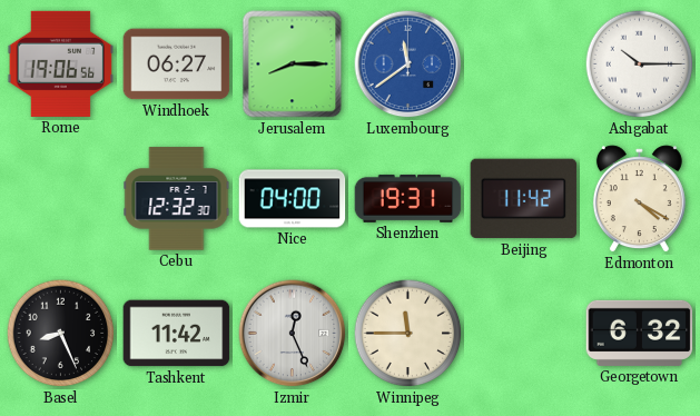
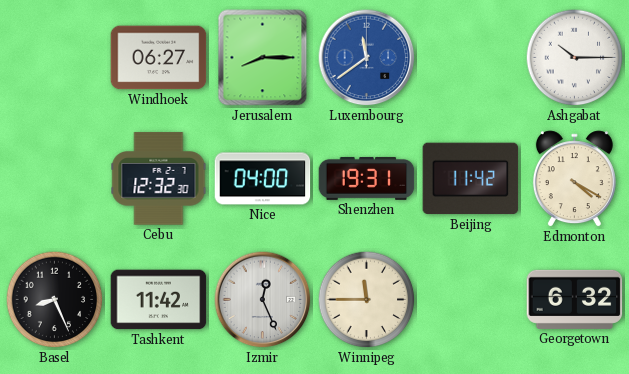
Rome: 19:06 -> none
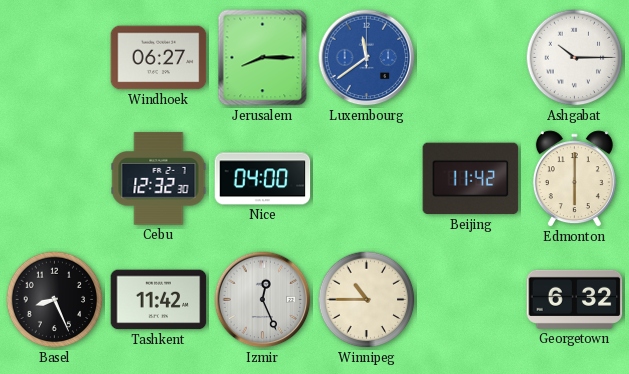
Shenzhen: 19:31 -> none
Edmonton: 4:20 -> 6:00
Winnipeg: 11:45 -> 10:45
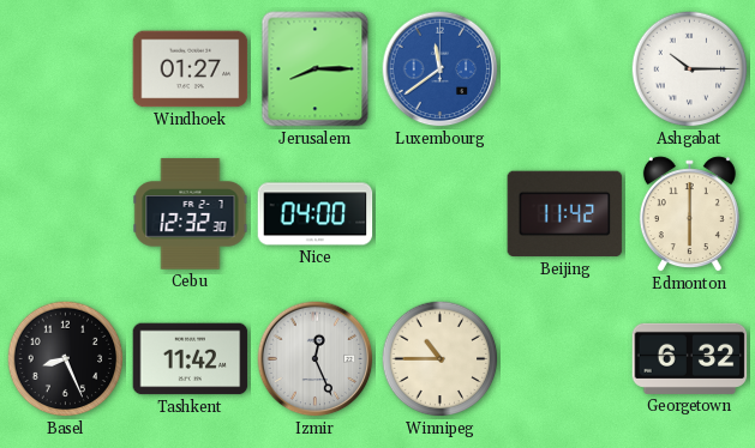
Windhoek: 06:27 -> 01:27
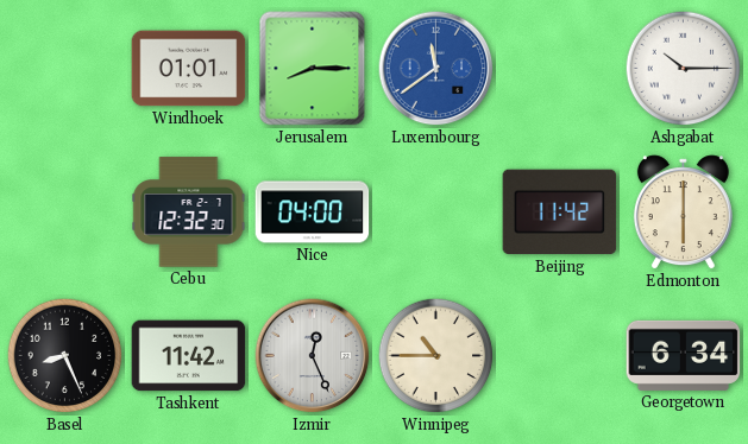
Windhoek: 01:27 -> 01:01
Georgetown: 6:32 -> 6:34
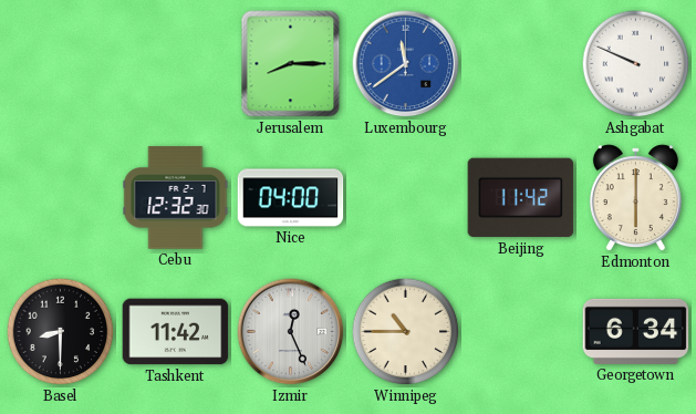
Windhoek: 01:01 -> none
Ashgabat: 10:15 -> 9:49
Basel: 8:26 -> 8:30
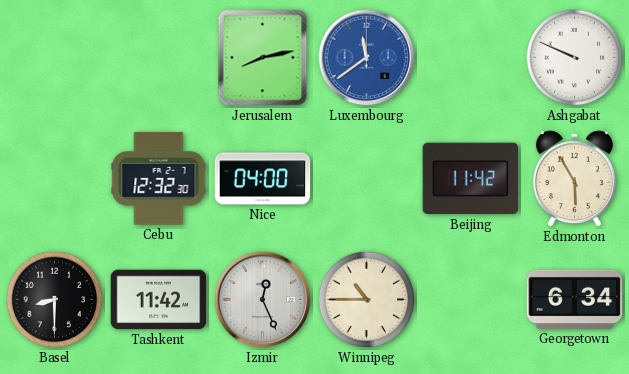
Jerusalem: 8:15 -> 8:13
Edmonton: 6:00 -> 5:55
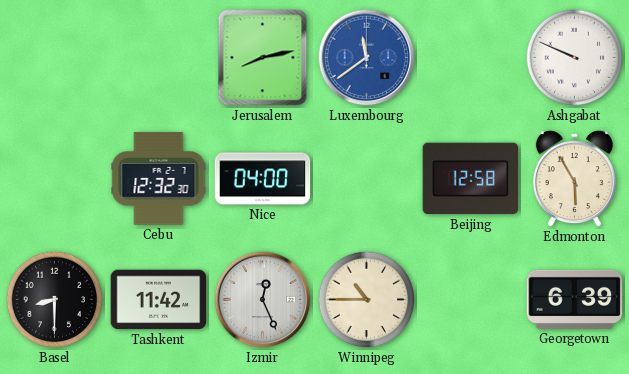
Beijing: 11:42 -> 12:58
Georgetown: 6:34 -> 6:39
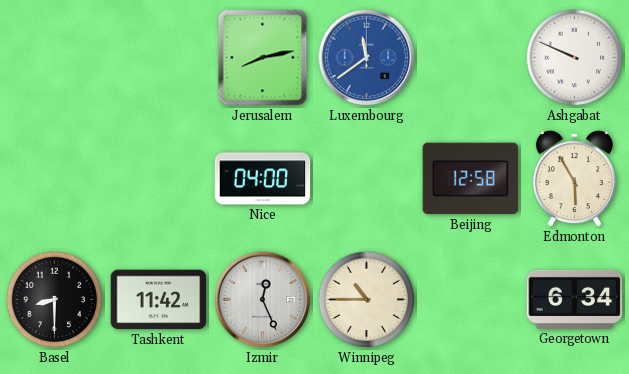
Cebu: 12:32 -> none
Georgetown: 6:39 -> 6:34
